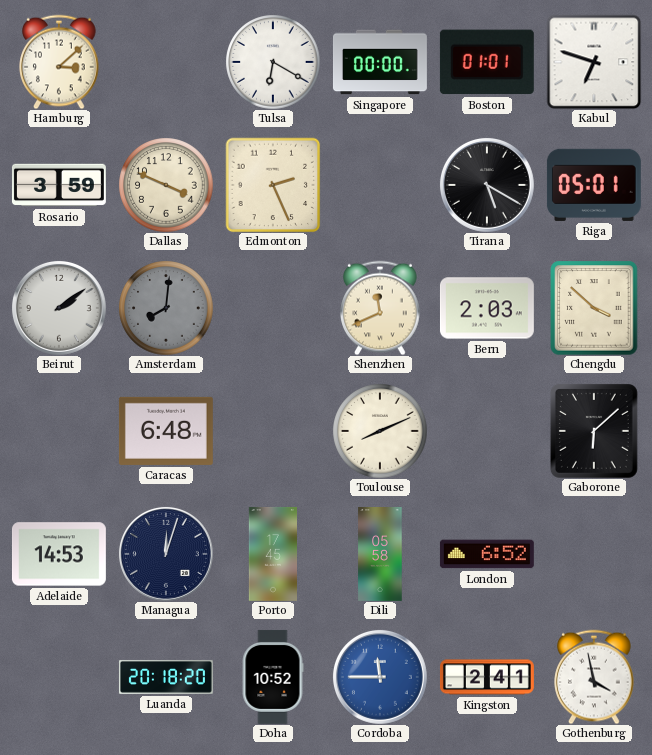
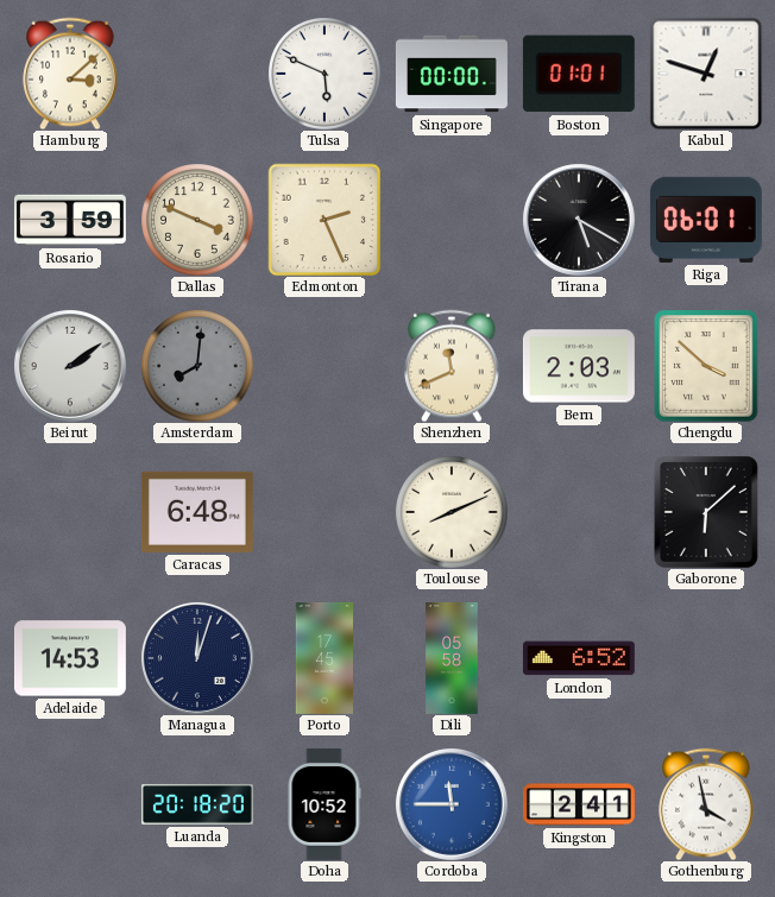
Tulsa: 6:20 -> 5:49
Kabul: 6:48 -> 12:48
Riga: 05:01 -> 06:01
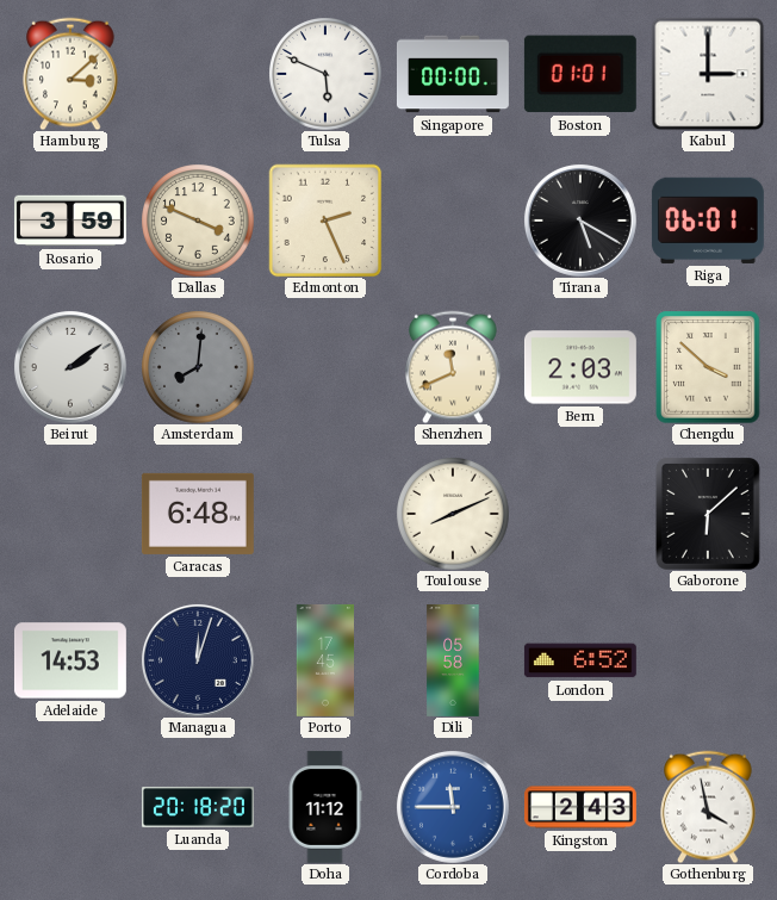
Kabul: 12:48 -> 3:00
Doha: 10:52 -> 11:12
Kingston: 2:41 -> 2:43
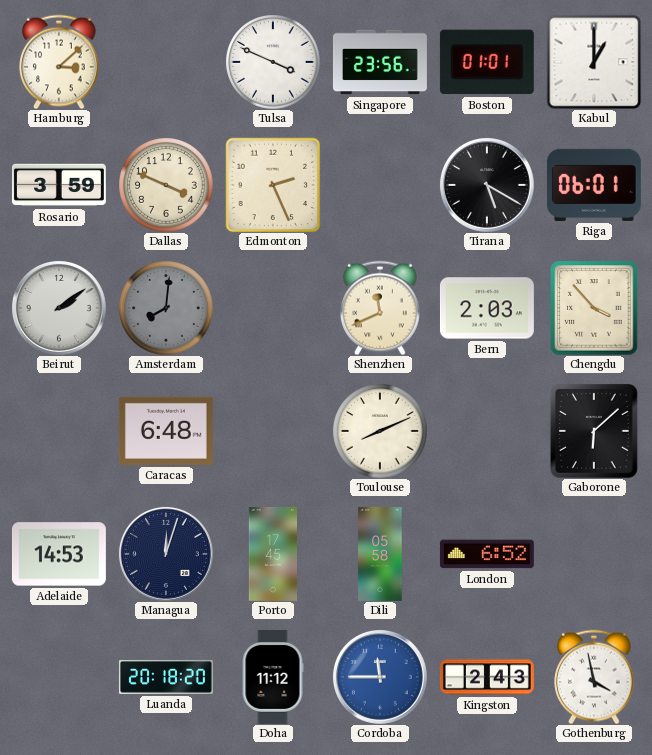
Tulsa: 5:49 -> 3:49
Singapore: 00:00 -> 23:56
Kabul: 3:00 -> 1:00
Chengdu: 3:52 -> 3:53
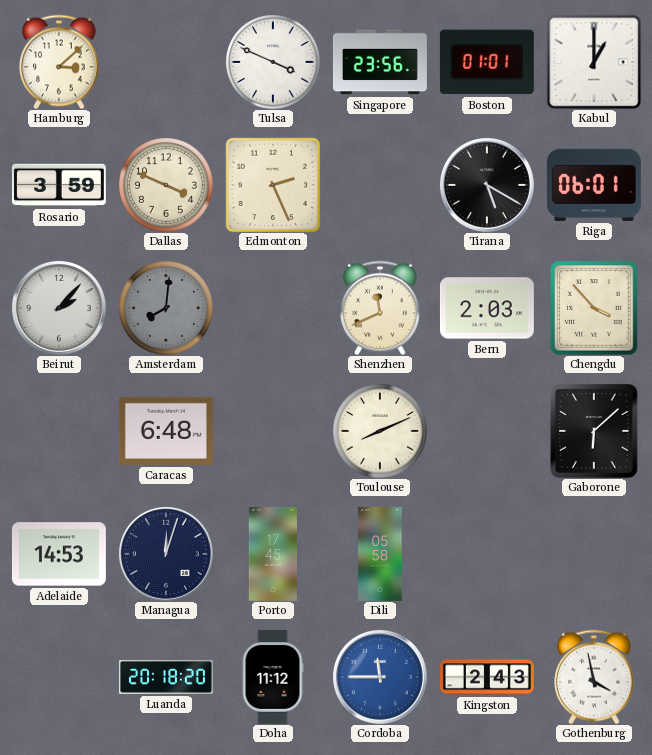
Beirut: 2:09 -> 2:07
London: 6:52 -> none
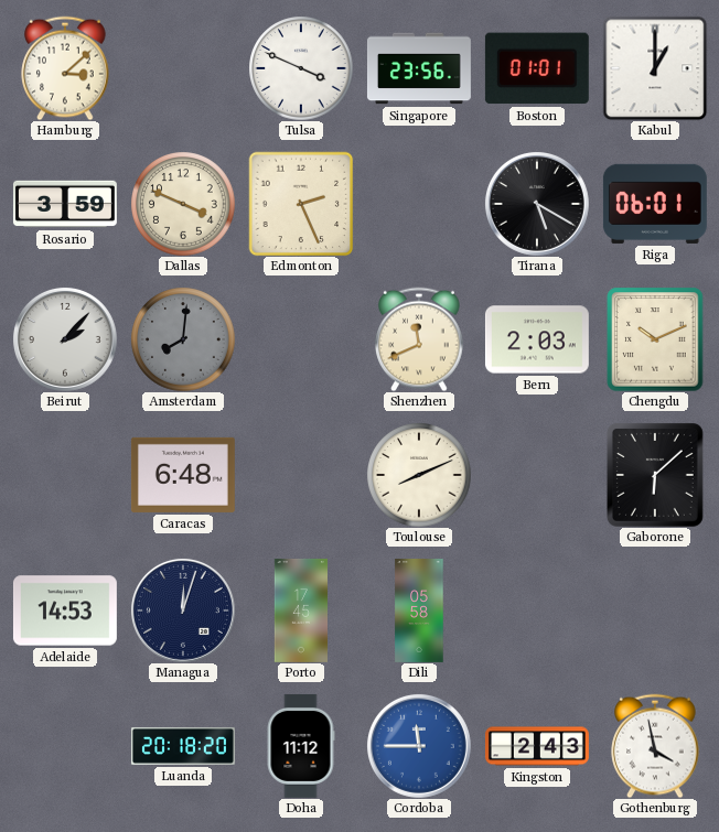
Chengdu: 3:53 -> 10:11
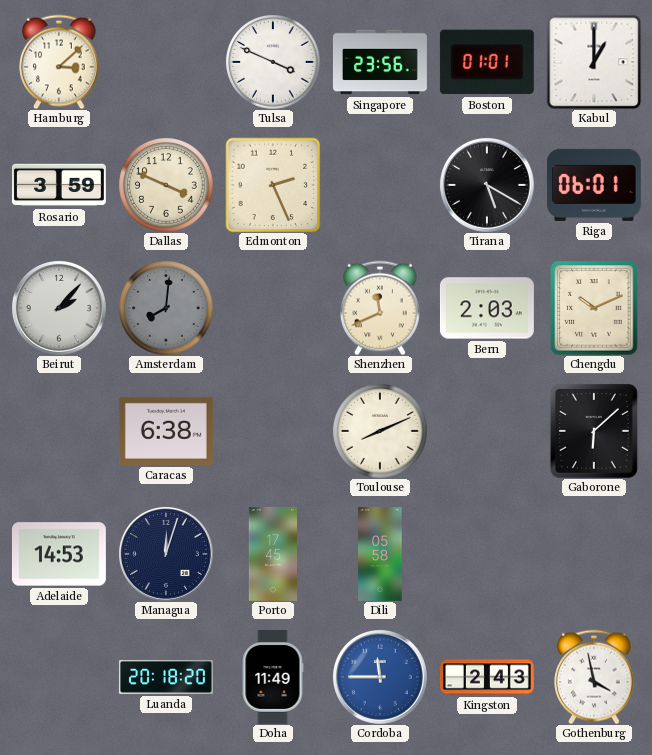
Caracas: 6:48 -> 6:38
Doha: 11:12 -> 11:49
